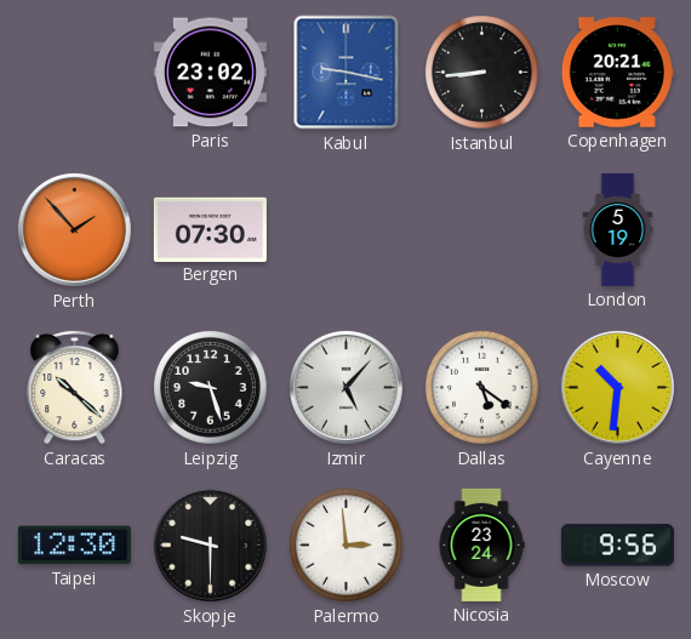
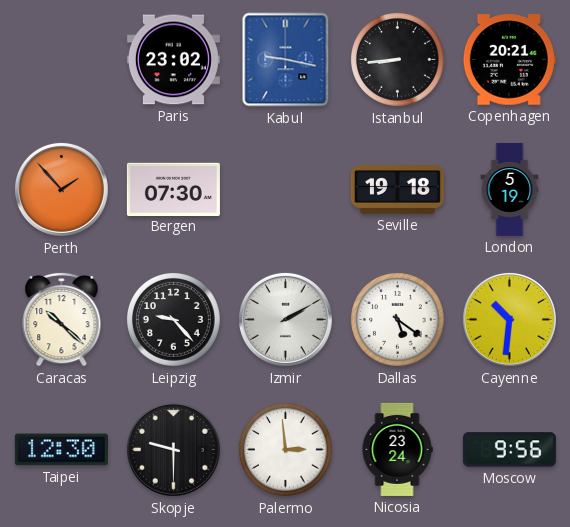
Seville: none -> 19:18
Leipzig: 9:27 -> 9:23
Izmir: 5:07 -> 2:10
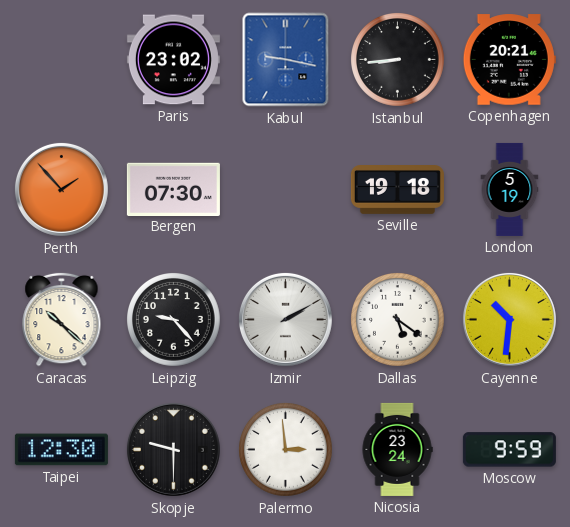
Moscow: 9:56 -> 9:59
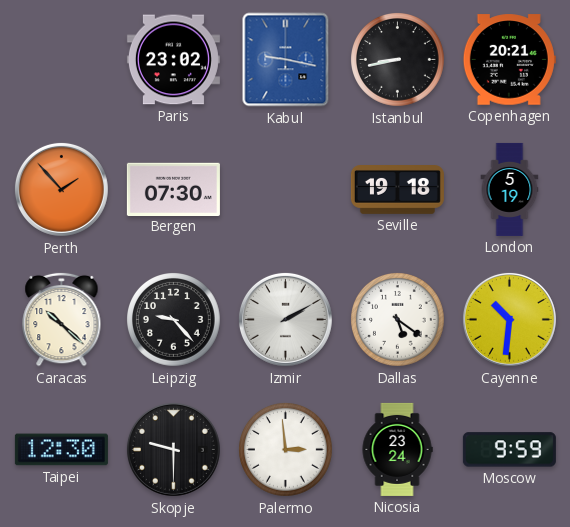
Istanbul: 8:44 -> 8:43
